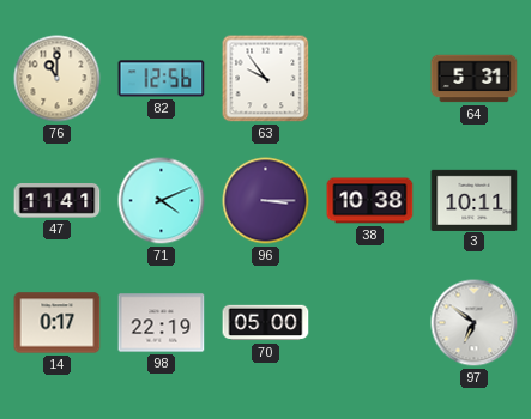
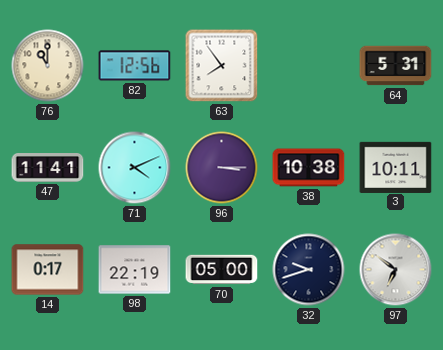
63: 9:54 -> 7:54
32: none -> 9:42
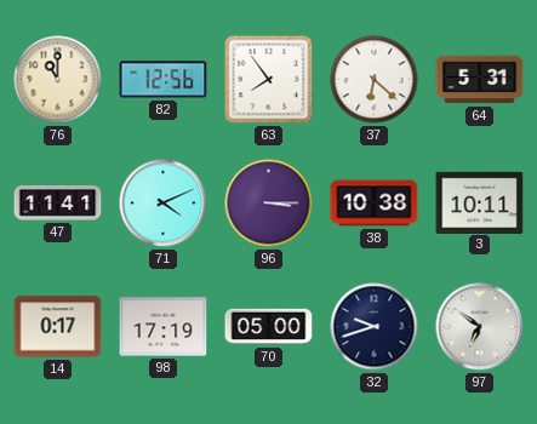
37: none -> 6:22
98: 22:19 -> 17:19
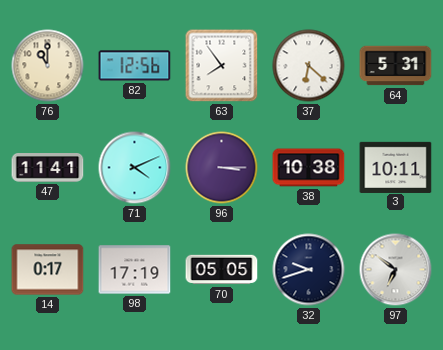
70: 05:00 -> 05:05
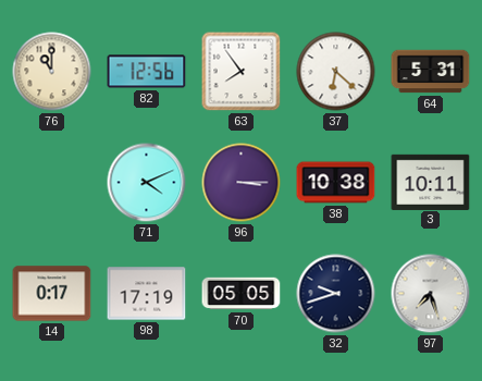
47: 11:41 -> none
97: 6:51 -> 7:27
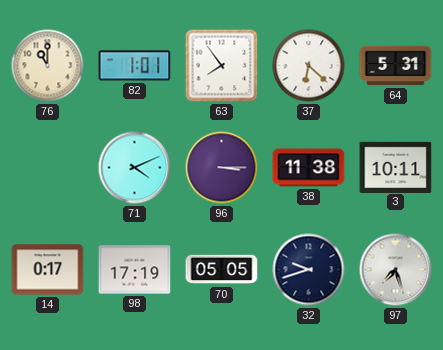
82: 12:56 -> 1:01
38: 10:38 -> 11:38
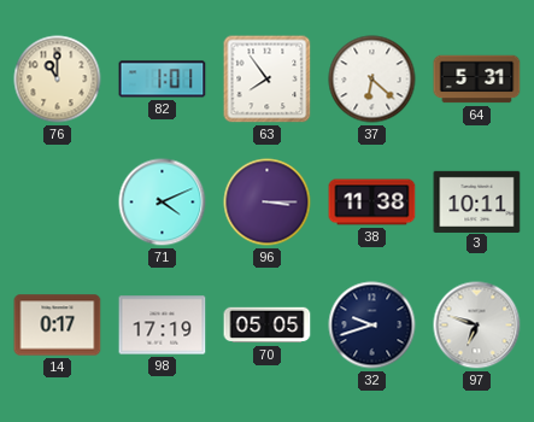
97: 7:27 -> 6:48
